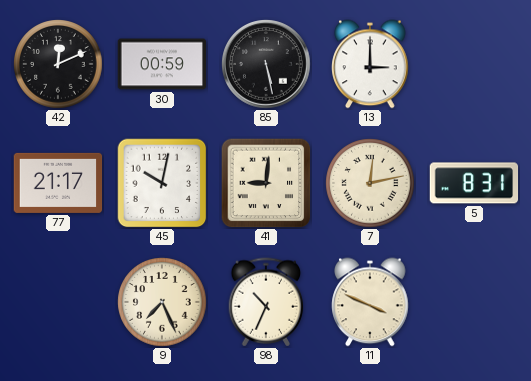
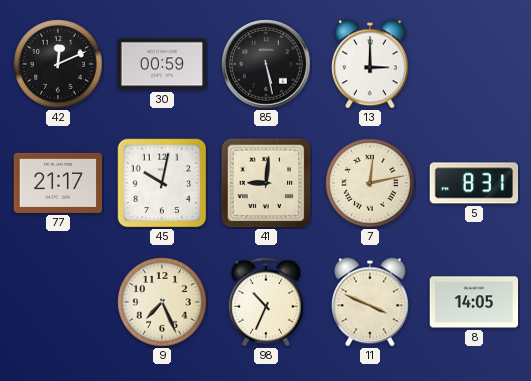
8: none -> 14:05
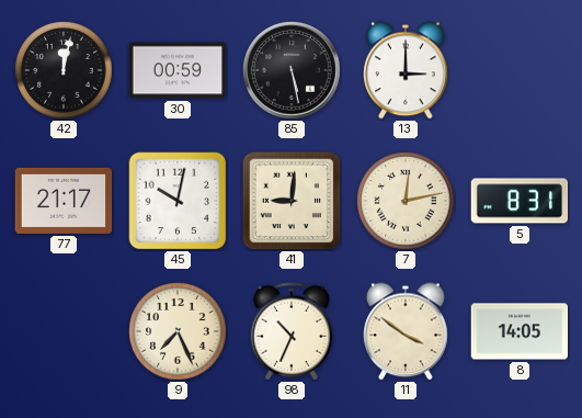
42: 12:11 -> 12:02
11: 3:49 -> 3:51
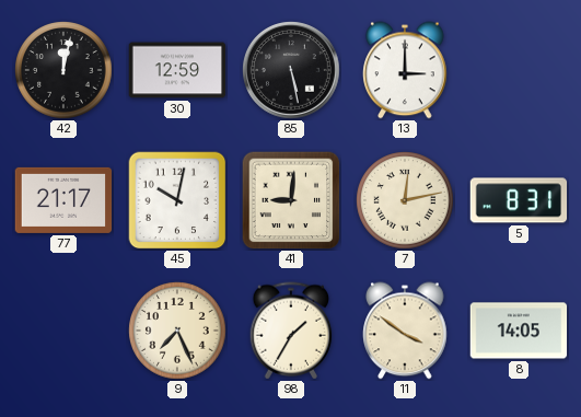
30: 00:59 -> 12:59
98: 10:34 -> 1:35
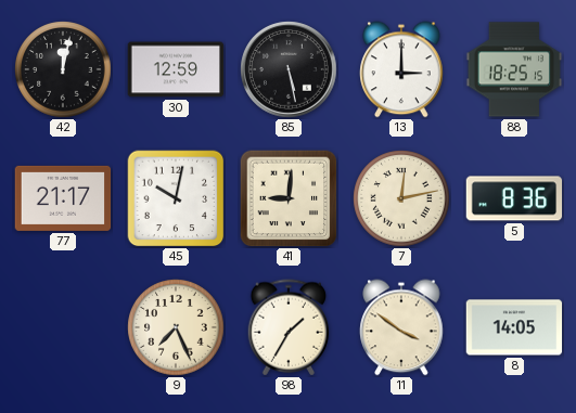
88: none -> 18:25
5: 8:31 -> 8:36
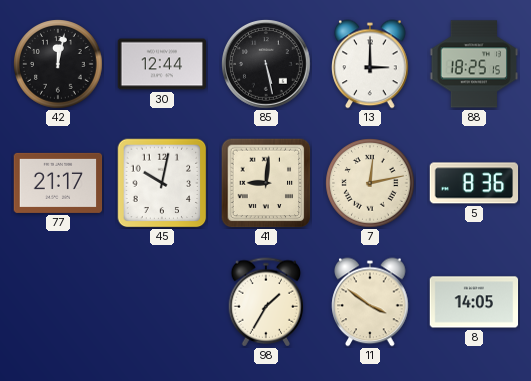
30: 12:59 -> 12:44
9: 7:26 -> none
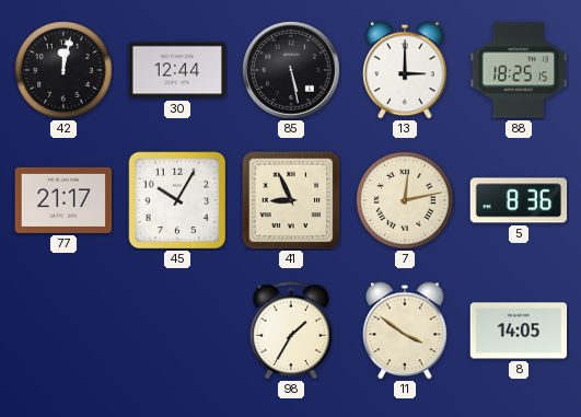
45: 10:02 -> 10:05
41: 9:01 -> 8:56
